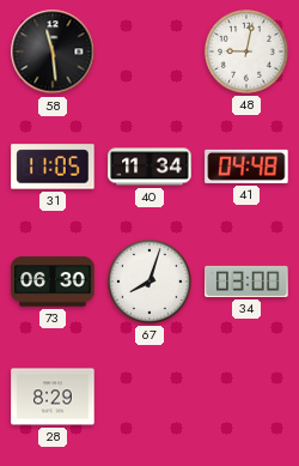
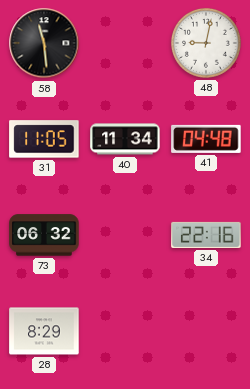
73: 06:30 -> 06:32
67: 8:03 -> none
34: 03:00 -> 22:16
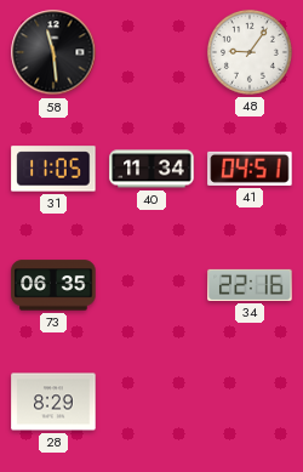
48: 9:02 -> 9:06
41: 04:48 -> 04:51
73: 06:32 -> 06:35
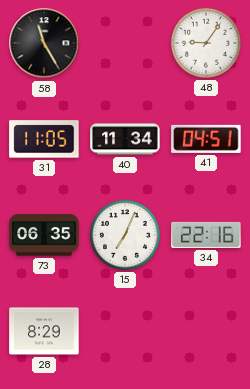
58: 11:29 -> 11:25
15: none -> 7:04
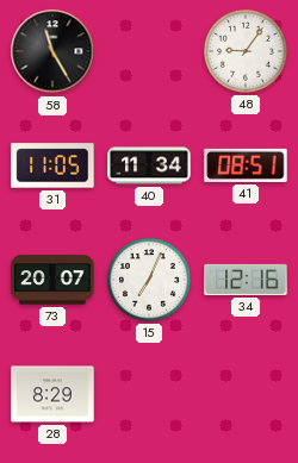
41: 04:51 -> 08:51
73: 06:35 -> 20:07
34: 22:16 -> 12:16
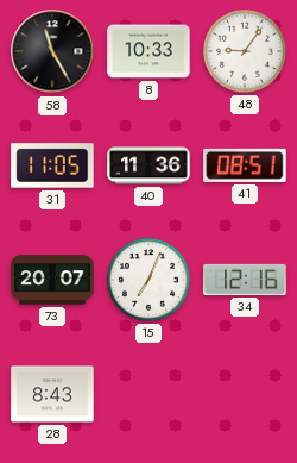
8: none -> 10:33
40: 11:34 -> 11:36
28: 8:29 -> 8:43
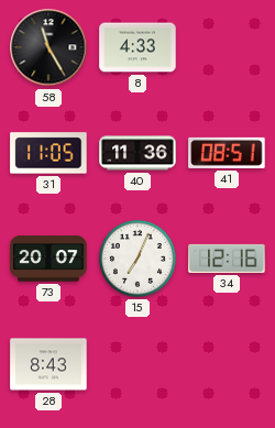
8: 10:33 -> 4:33
48: 9:06 -> none
